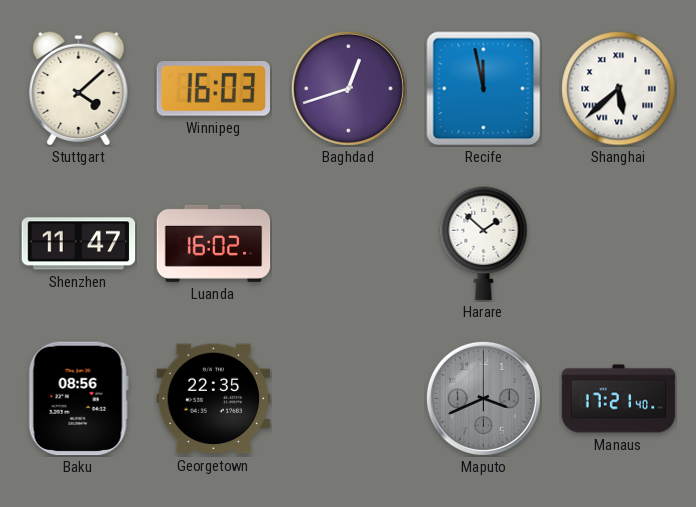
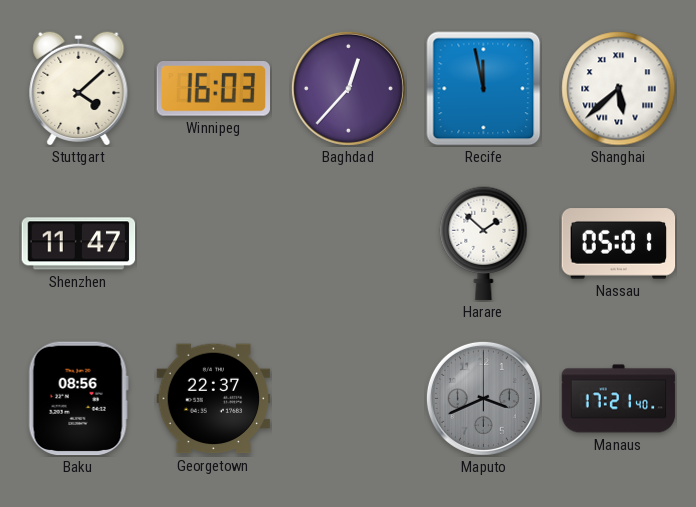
Baghdad: 12:42 -> 12:37
Luanda: 16:02 -> none
Nassau: none -> 05:01
Georgetown: 22:35 -> 22:37
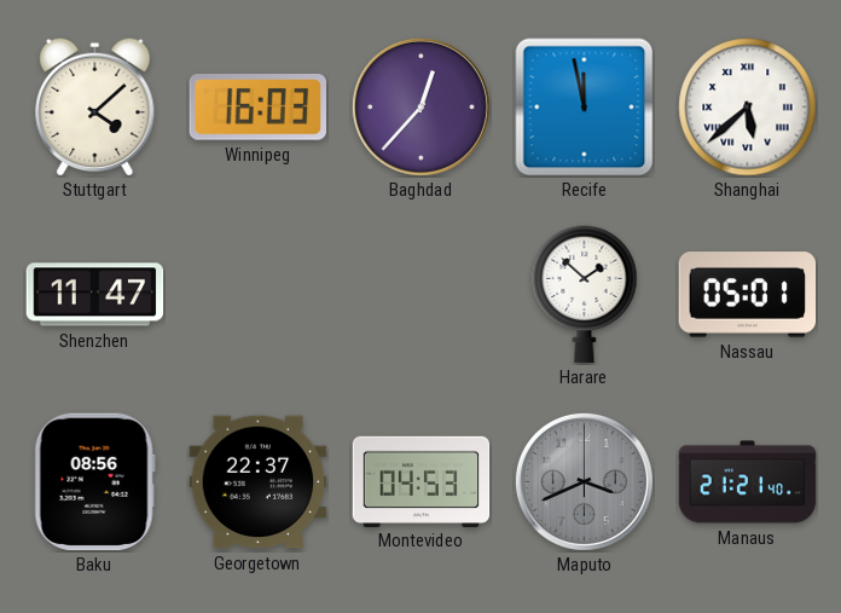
Montevideo: none -> 04:53
Manaus: 17:21 -> 21:21
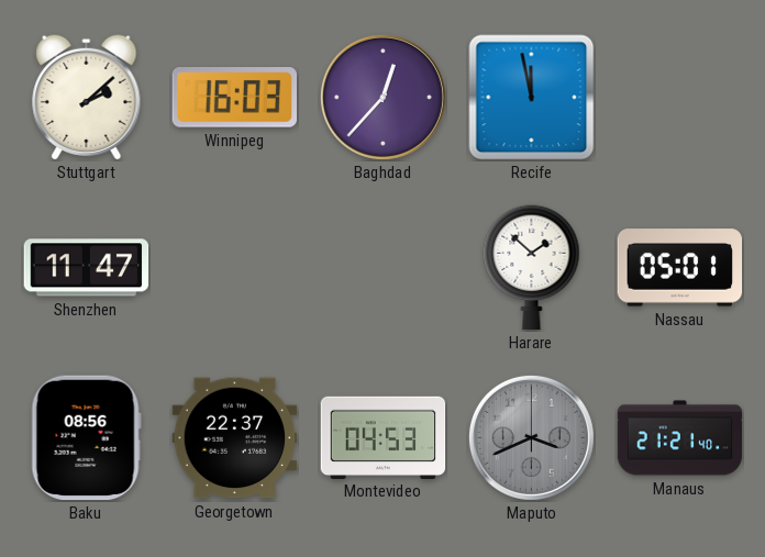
Stuttgart: 4:08 -> 2:08
Shanghai: 5:38 -> none
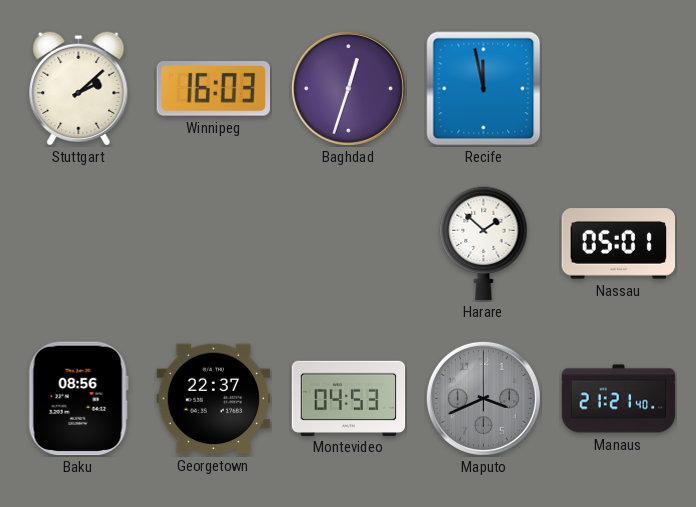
Baghdad: 12:37 -> 12:33
Shenzhen: 11:47 -> none
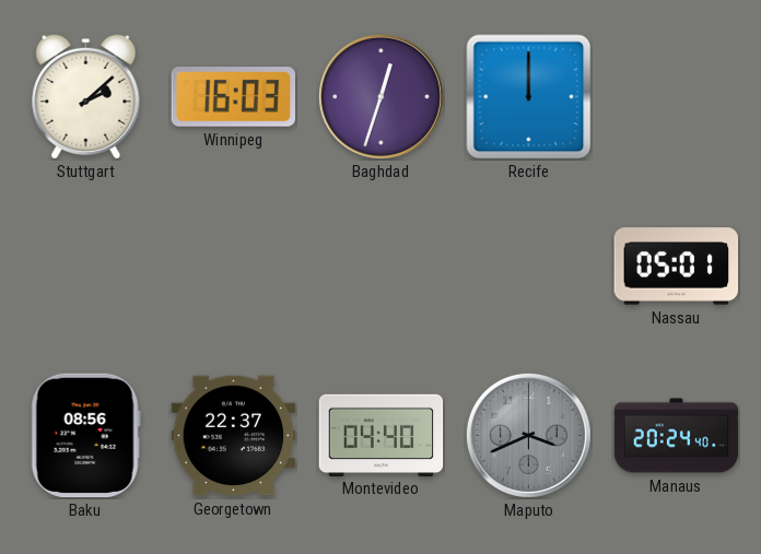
Recife: 11:58 -> 12:00
Harare: 1:52 -> none
Montevideo: 04:53 -> 04:40
Manaus: 21:21 -> 20:24
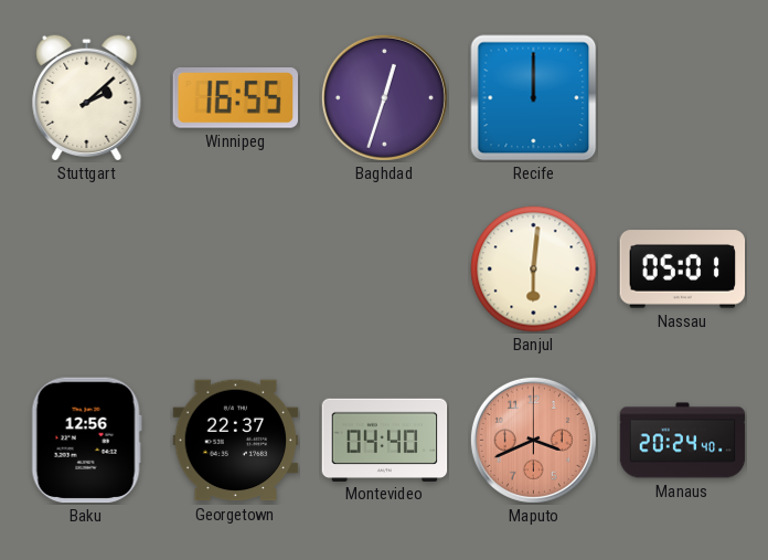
Winnipeg: 16:03 -> 16:55
Banjul: none -> 6:01
Baku: 08:56 -> 12:56
Maputo dial: grey -> salmon
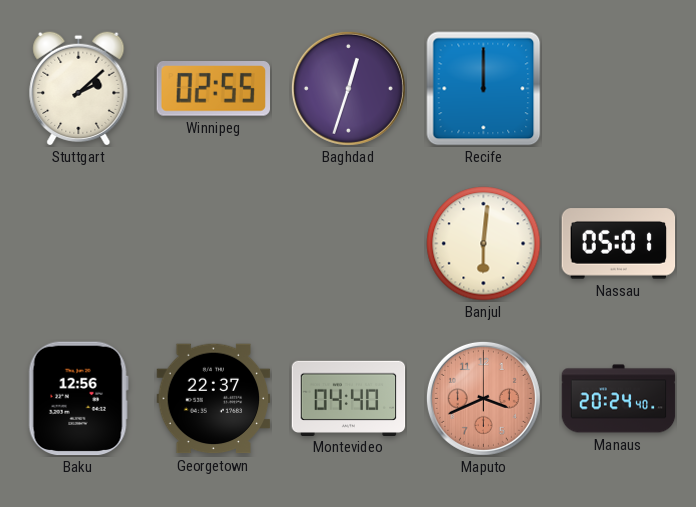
Winnipeg: 16:55 -> 02:55
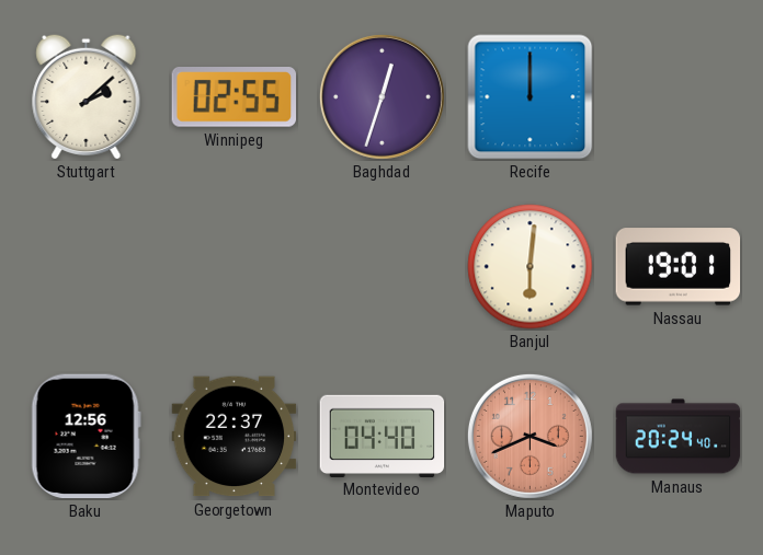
Nassau: 05:01 -> 19:01
